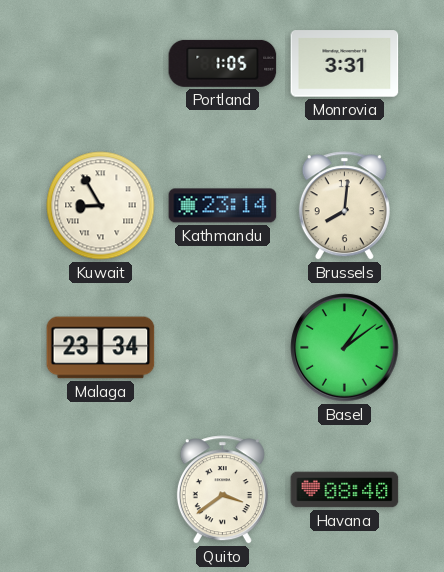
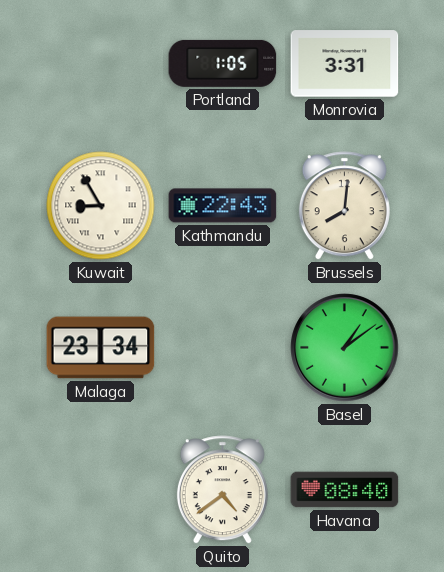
Kathmandu: 23:14 -> 22:43
Quito: 3:39 -> 4:39
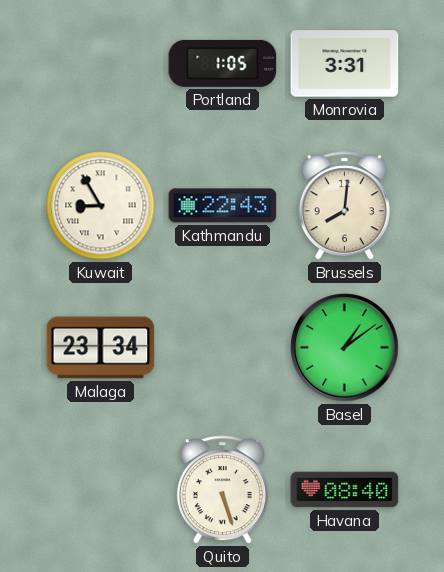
Quito: 4:39 -> 5:27
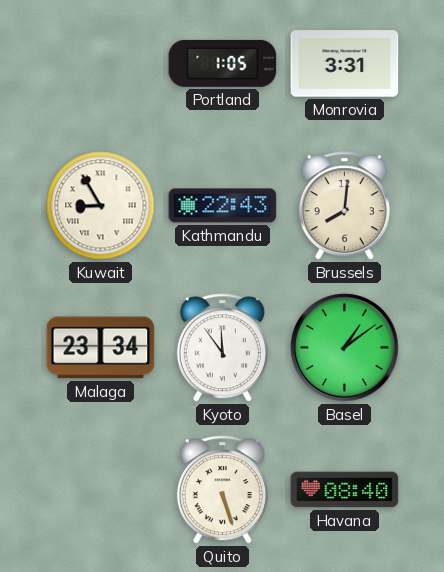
Kyoto: none -> 11:54
